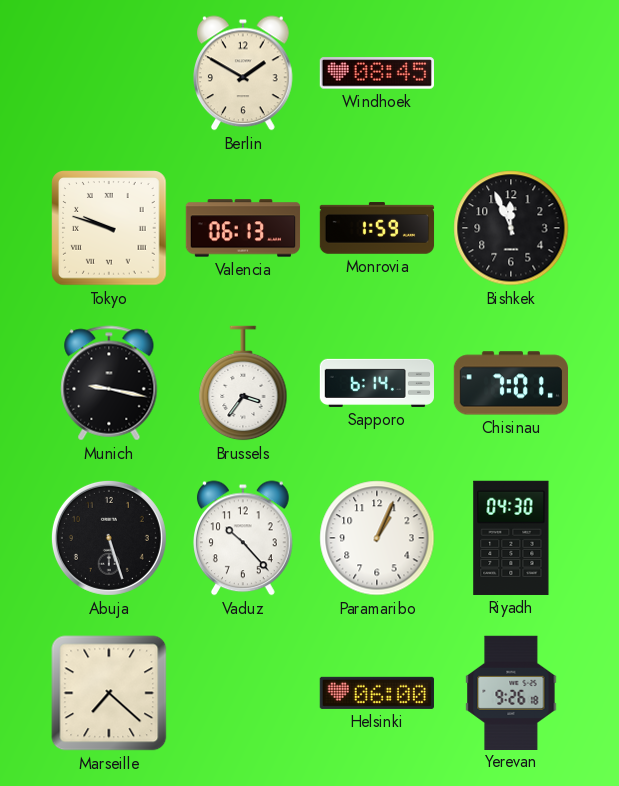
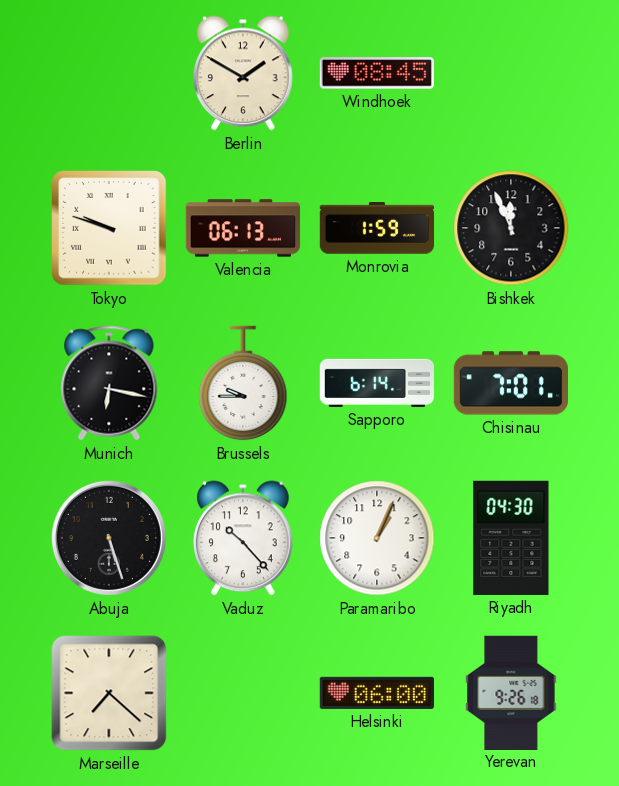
Munich: 9:17 -> 6:17
Brussels: 3:36 -> 9:45
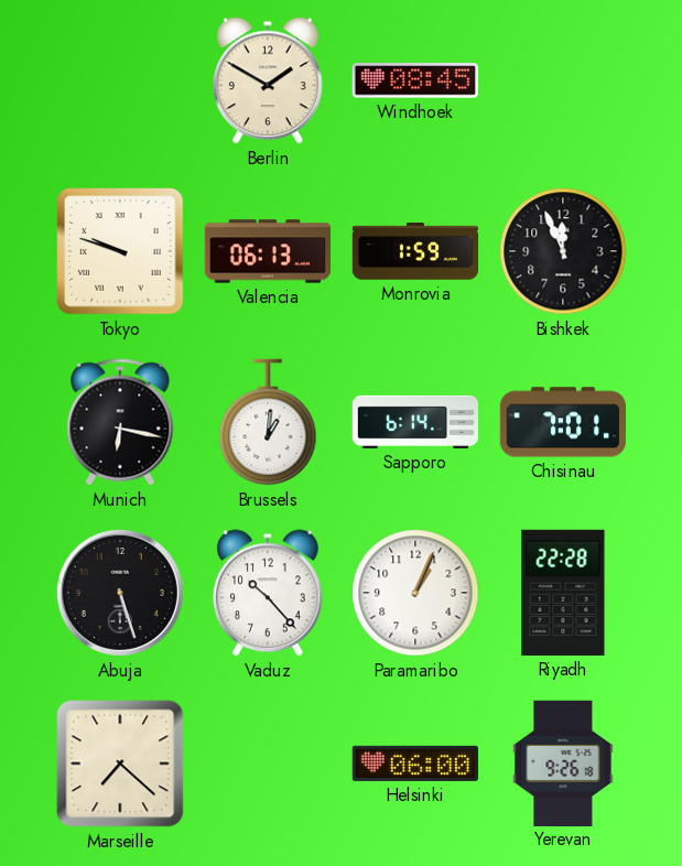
Brussels: 9:45 -> 1:01
Riyadh: 04:30 -> 22:28
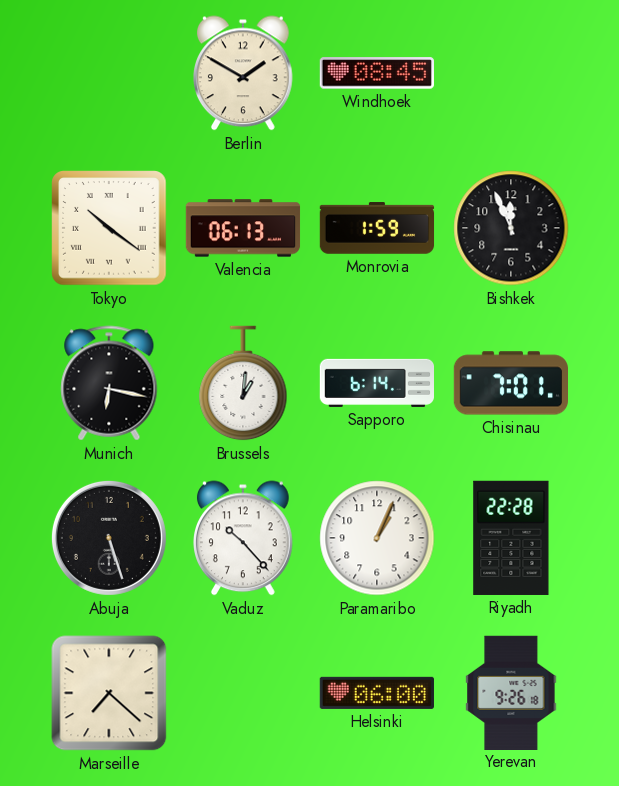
Tokyo: 9:48 -> 10:21
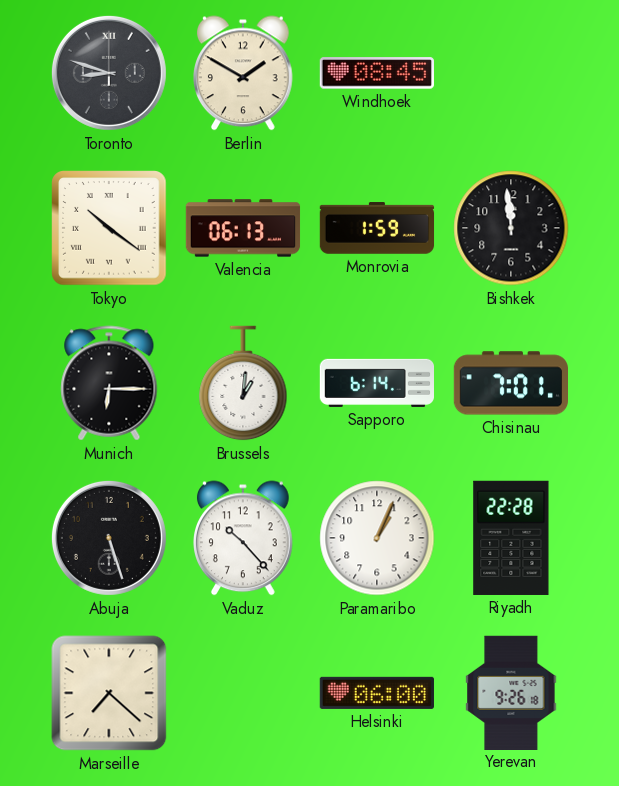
Toronto: none -> 8:48
Bishkek: 11:56 -> 11:59
Munich: 6:17 -> 6:15
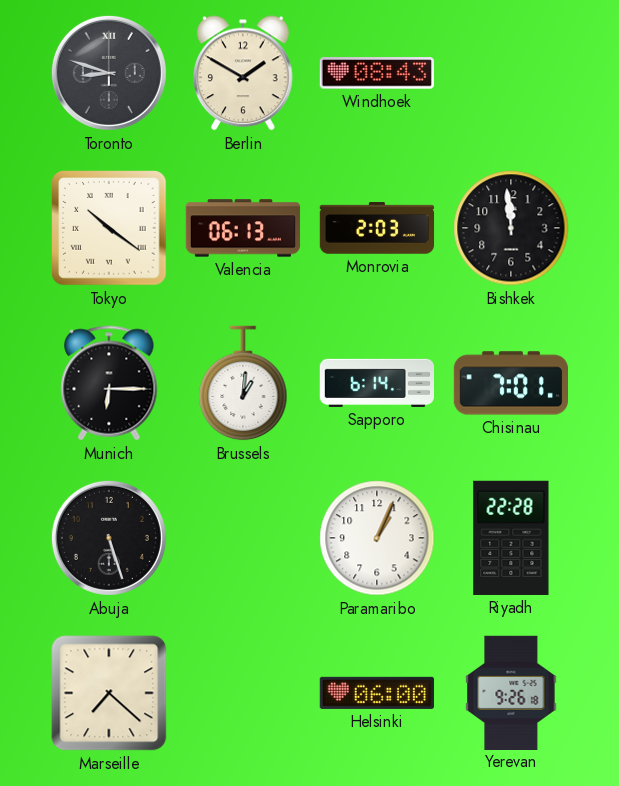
Windhoek: 08:45 -> 08:43
Monrovia: 1:59 -> 2:03
Vaduz: 10:23 -> none
